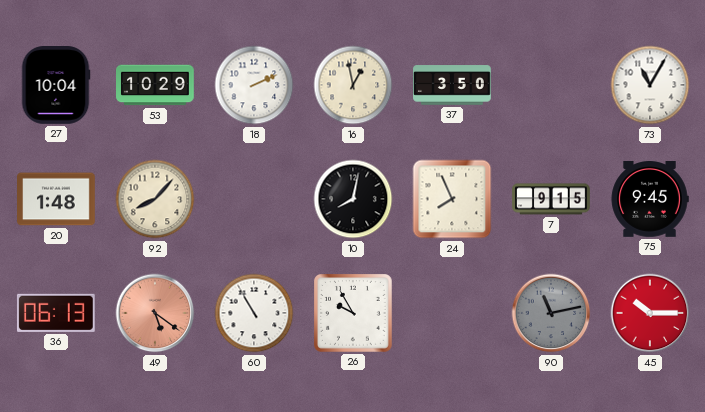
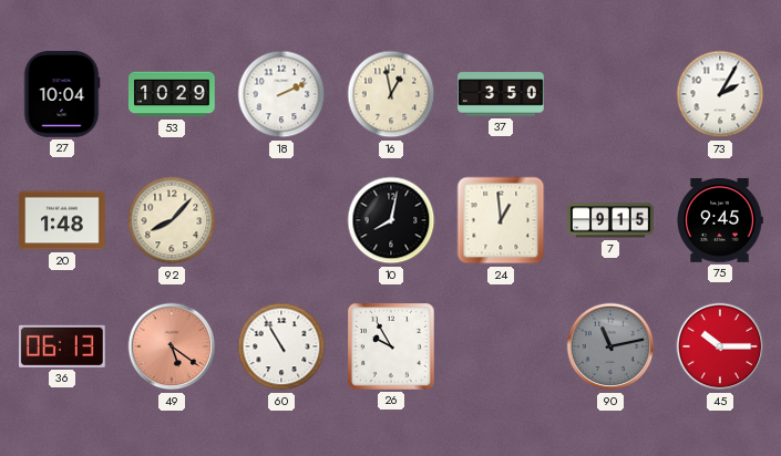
73: 11:05 -> 2:05
24: 7:56 -> 12:59
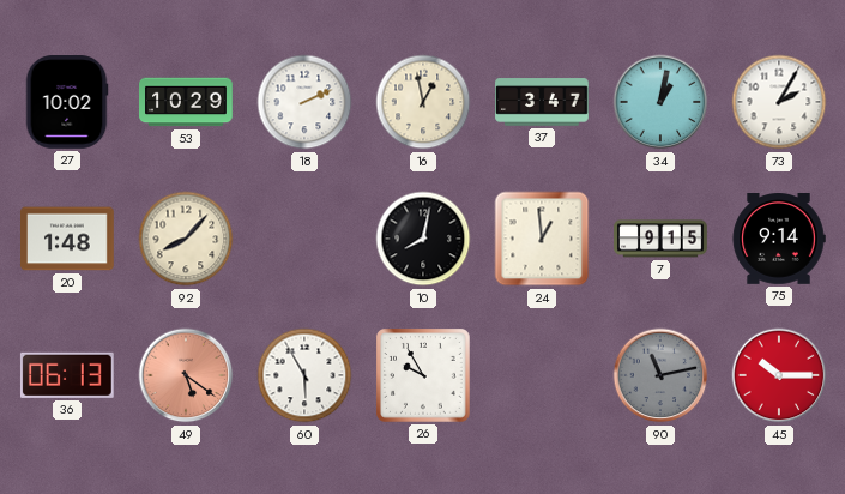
27: 10:04 -> 10:02
37: 3:50 -> 3:47
34: none -> 1:02
75: 9:45 -> 9:14
60: 10:55 -> 5:55
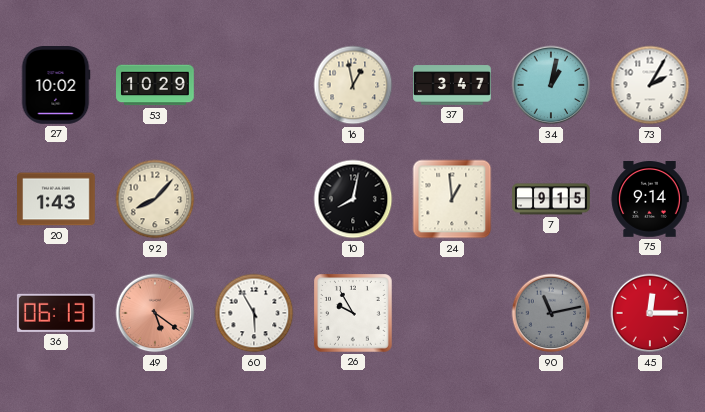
18: 2:11 -> none
20: 1:48 -> 1:43
45: 10:15 -> 12:15
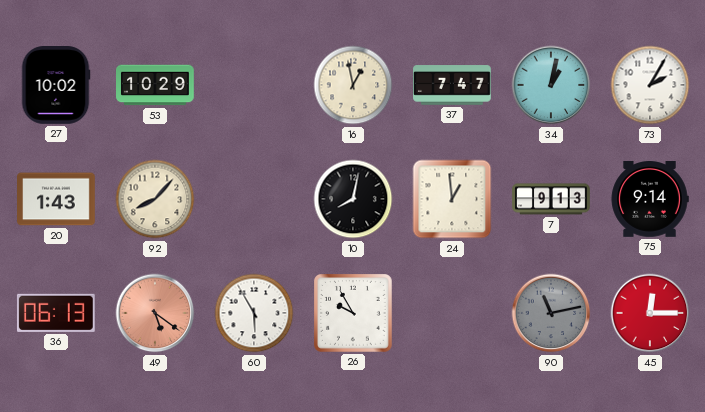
37: 3:47 -> 7:47
7: 9:15 -> 9:13
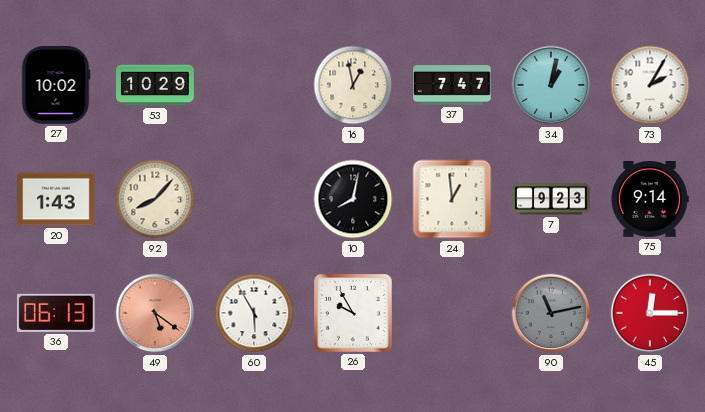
7: 9:13 -> 9:23
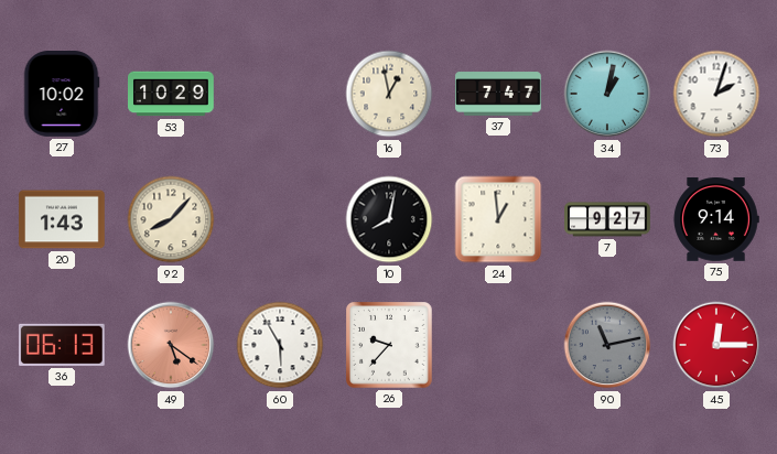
73: 2:05 -> 2:03
7: 9:23 -> 9:27
26: 9:55 -> 9:37
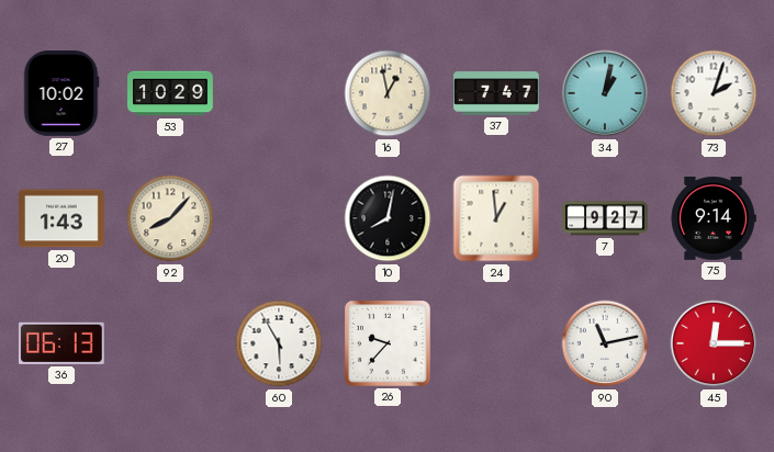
49: 5:21 -> none
90 dial: grey -> white
